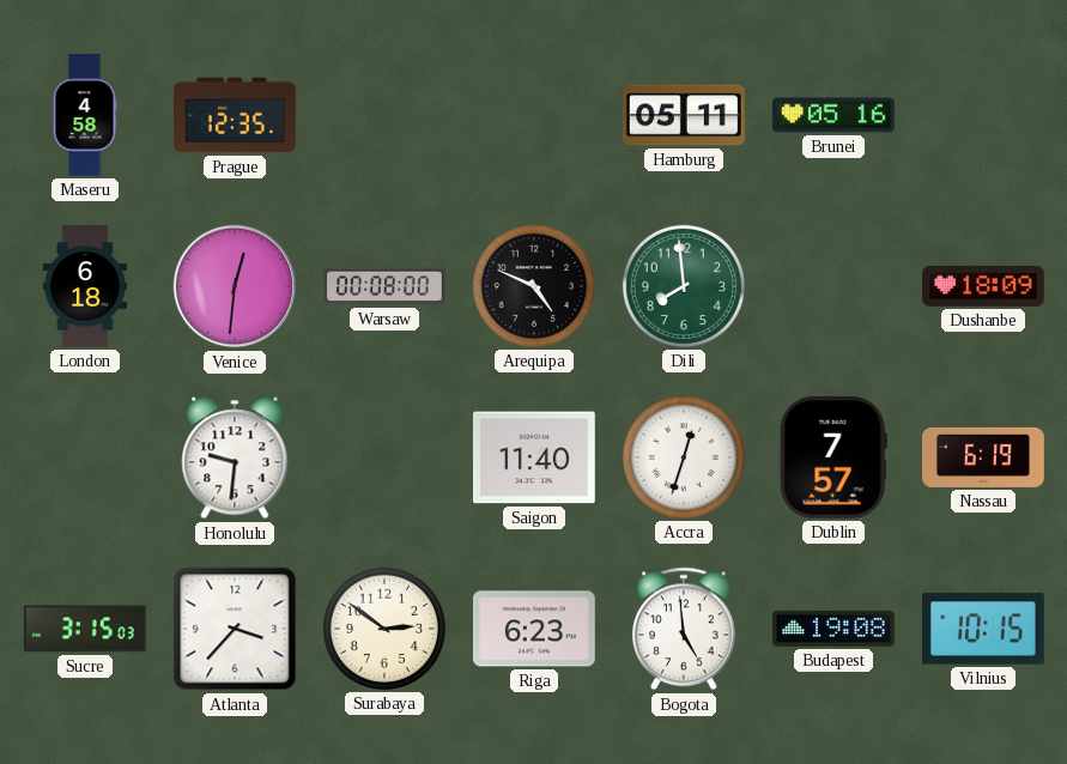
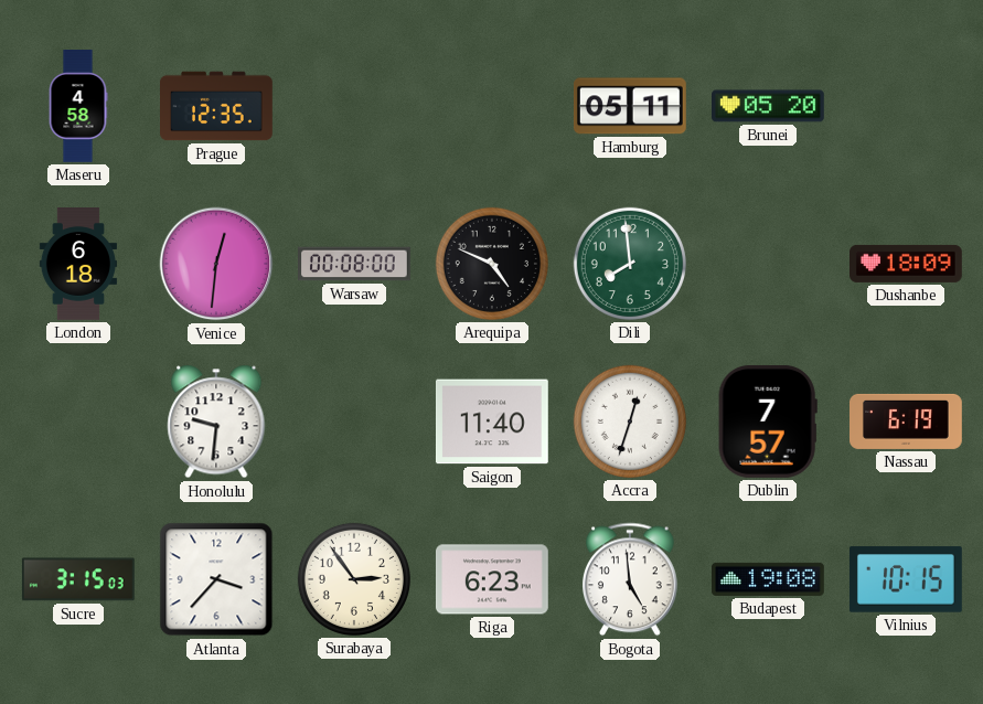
Brunei: 05:16 -> 05:20
Surabaya: 2:51 -> 2:54
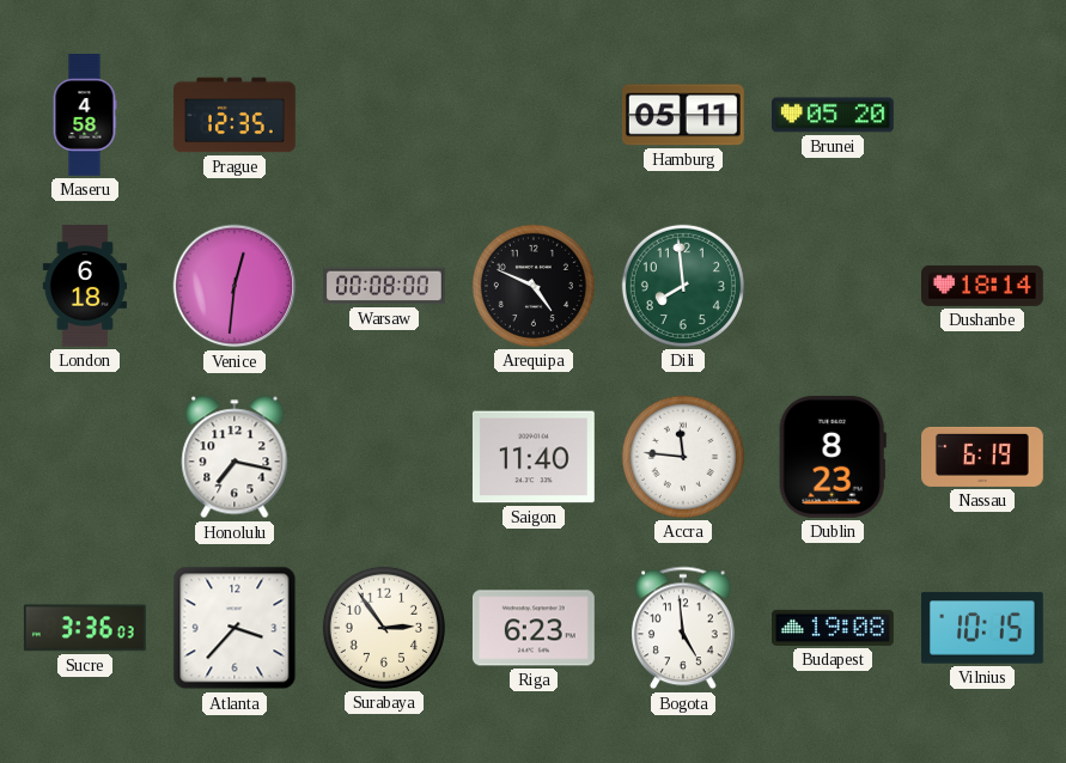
Dushanbe: 18:09 -> 18:14
Honolulu: 9:31 -> 7:17
Accra: 12:33 -> 11:46
Dublin: 7:57 -> 8:23
Sucre: 3:15 -> 3:36
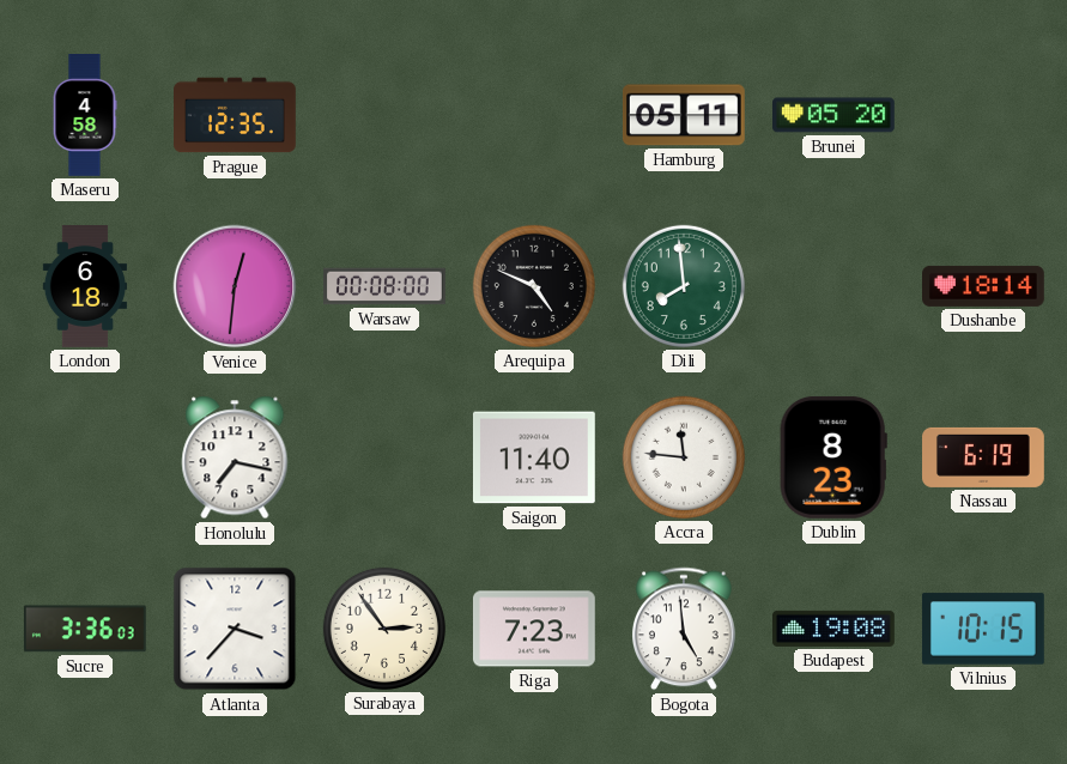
Riga: 6:23 -> 7:23
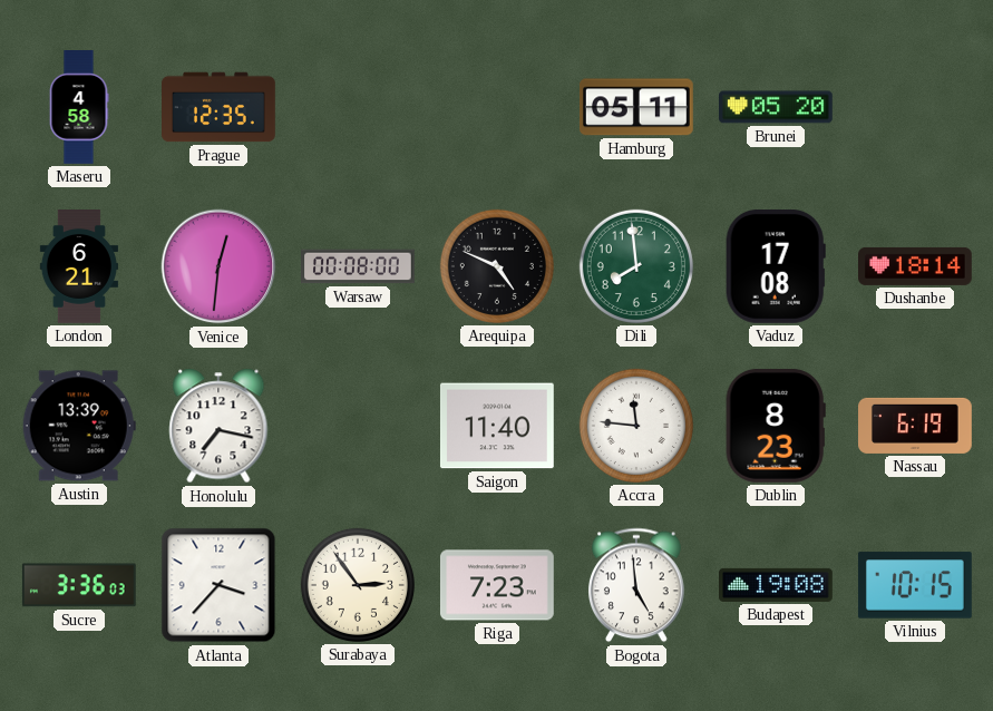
London: 6:18 -> 6:21
Vaduz: none -> 17:08
Austin: none -> 13:39
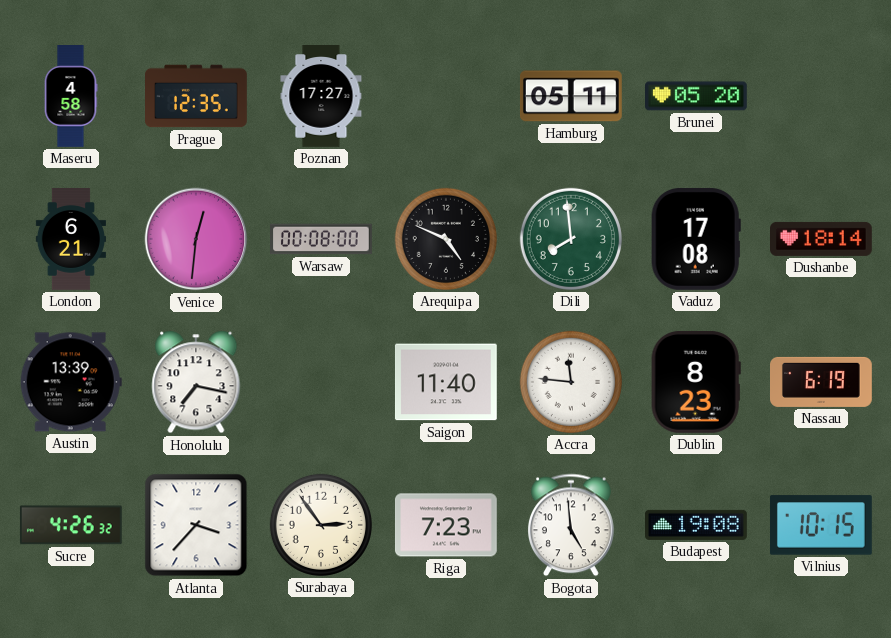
Poznan: none -> 17:27
Sucre: 3:36 -> 4:26
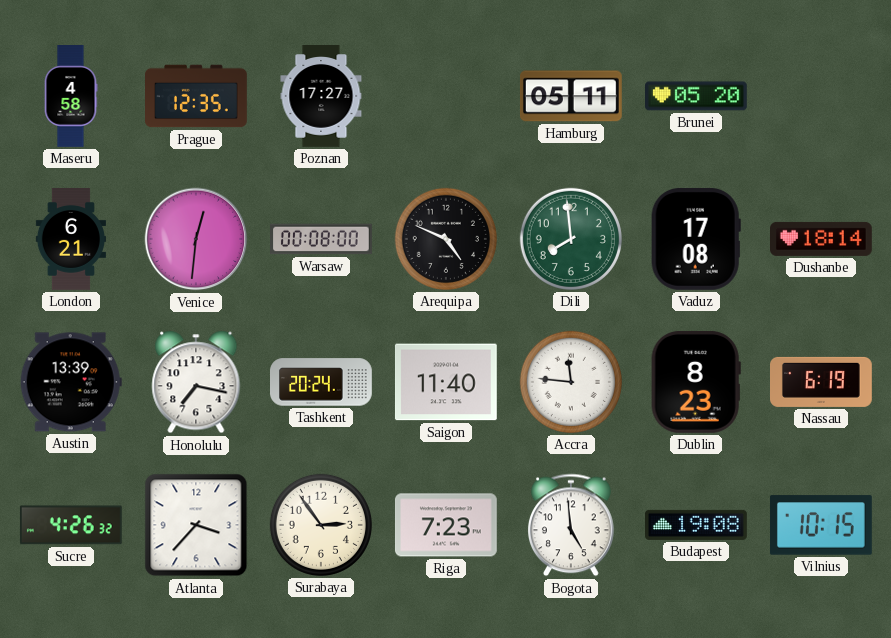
Tashkent: none -> 20:24
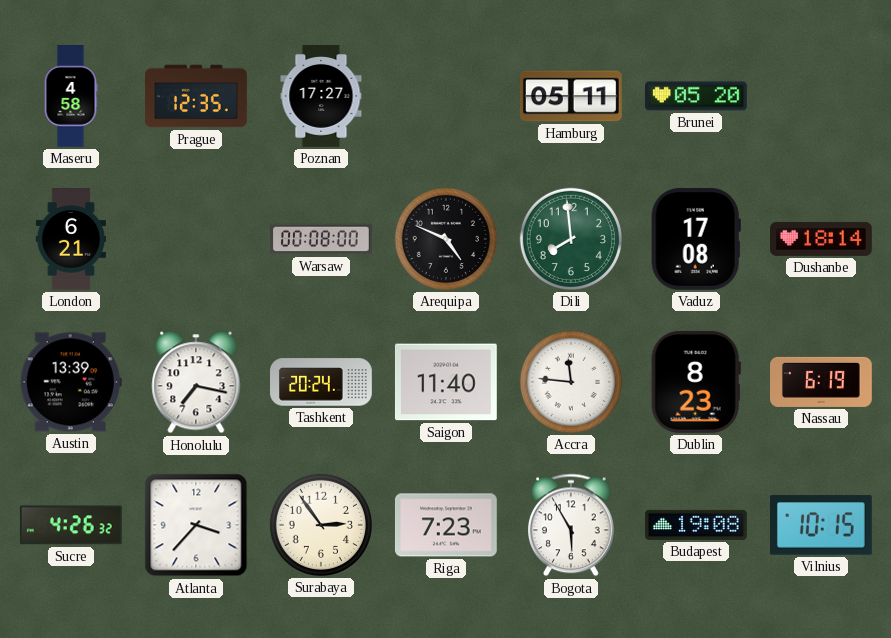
Venice: 12:31 -> none
Bogota: 4:59 -> 5:55
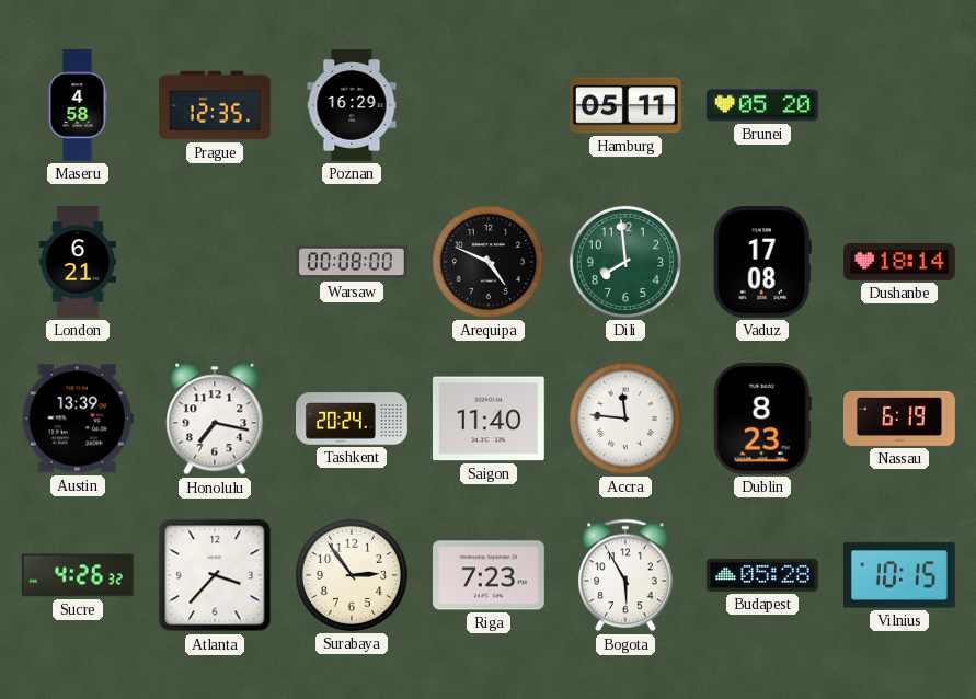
Poznan: 17:27 -> 16:29
Budapest: 19:08 -> 05:28
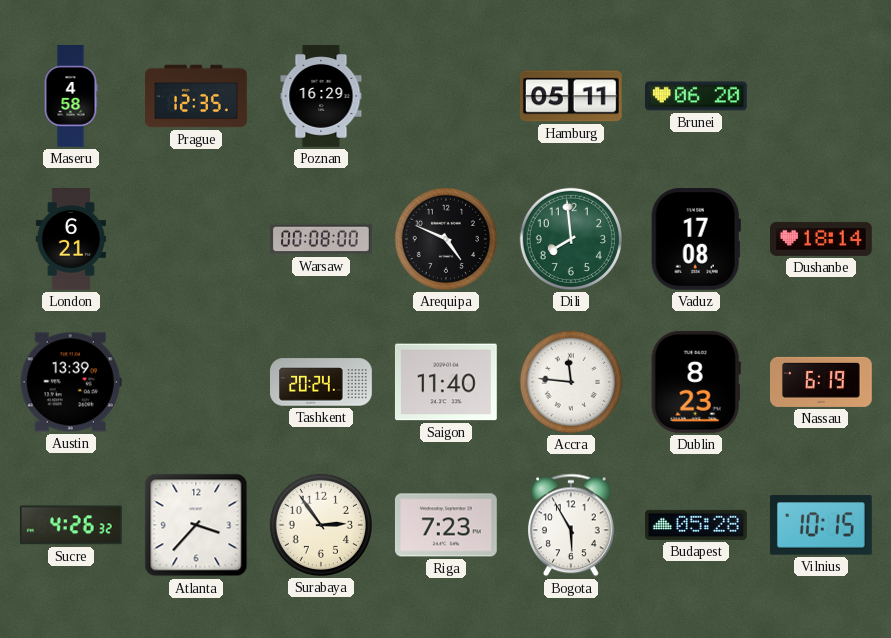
Brunei: 05:20 -> 06:20
Honolulu: 7:17 -> none
